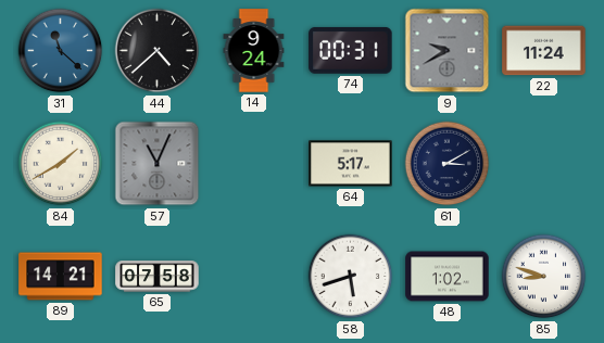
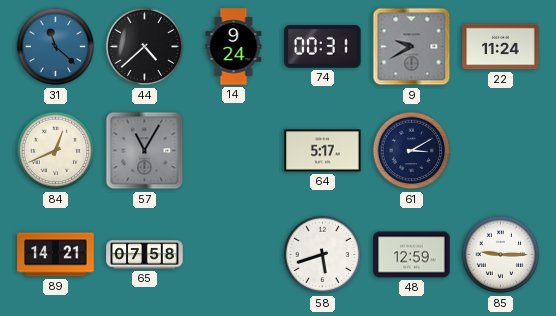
84: 1:40 -> 12:41
57: 11:04 -> 11:05
48: 1:02 -> 12:59
85: 8:48 -> 9:15
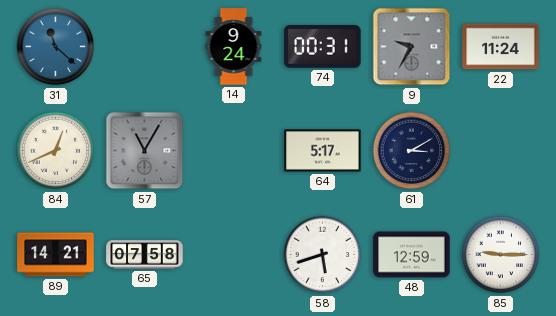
44: 4:38 -> none
9: 9:40 -> 9:35
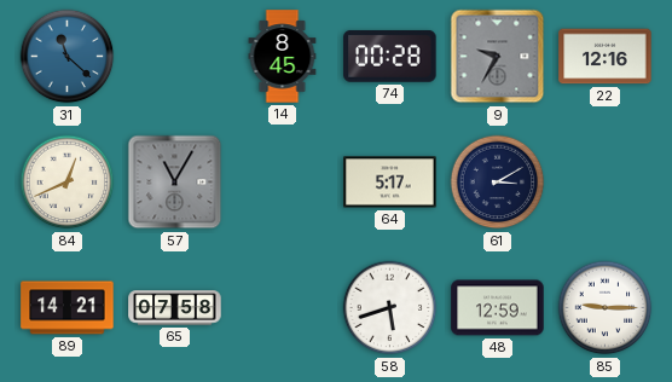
14: 9:24 -> 8:45
74: 00:31 -> 00:28
22: 11:24 -> 12:16
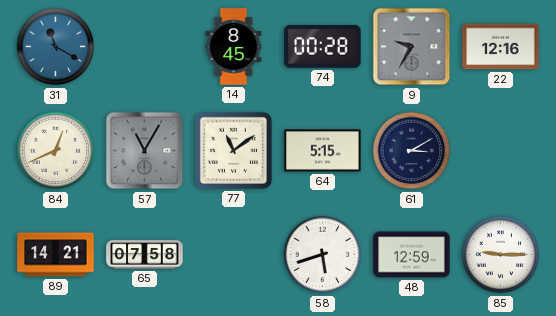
31: 11:22 -> 11:20
77: none -> 11:09
64: 5:17 -> 5:15
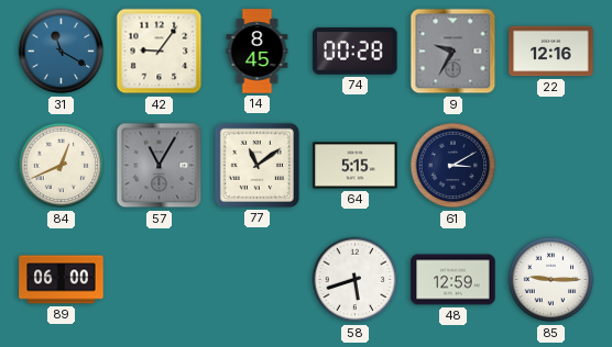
42: none -> 9:06
89: 14:21 -> 06:00
65: 07:58 -> none
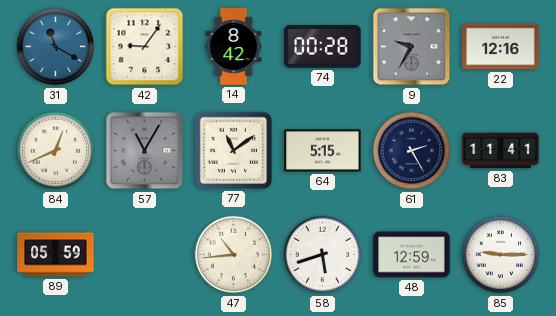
14: 8:45 -> 8:42
61: 3:10 -> 2:25
83: none -> 11:41
89: 06:00 -> 05:59
47: none -> 10:44
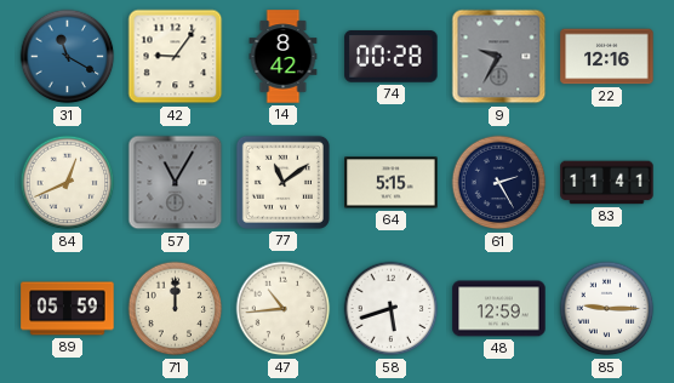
71: none -> 12:00
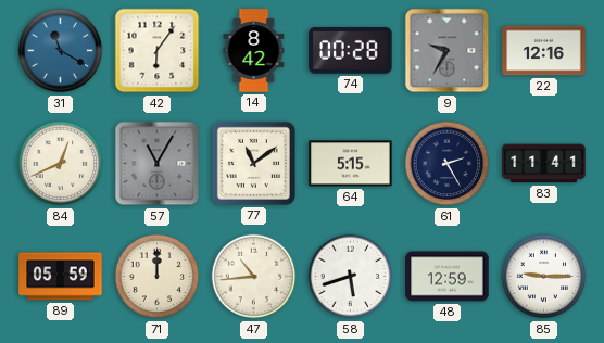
42: 9:06 -> 6:06
